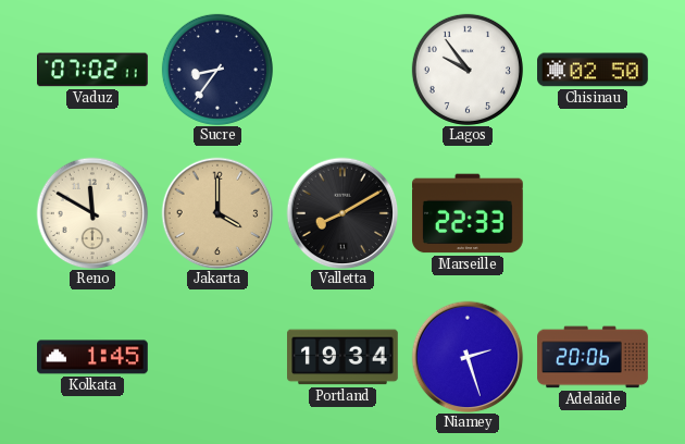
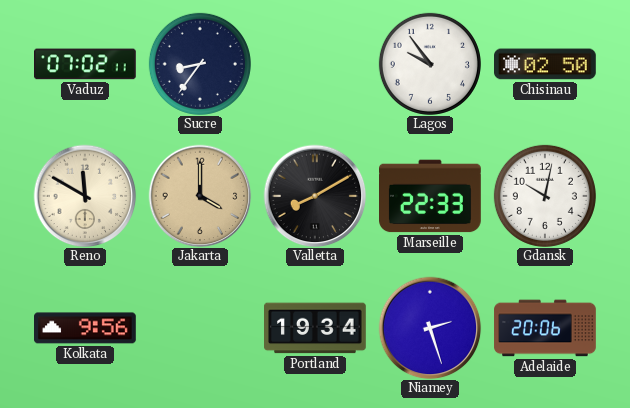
Gdansk: none -> 10:02
Kolkata: 1:45 -> 9:56
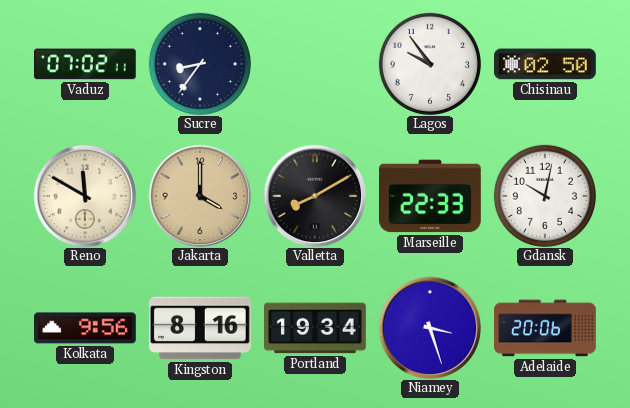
Kingston: none -> 8:16
Niamey: 2:27 -> 3:27
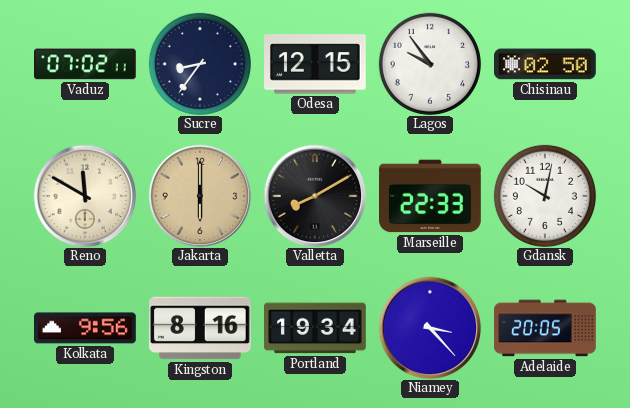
Odesa: none -> 12:15
Jakarta: 4:00 -> 6:00
Niamey: 3:27 -> 3:23
Adelaide: 20:06 -> 20:05
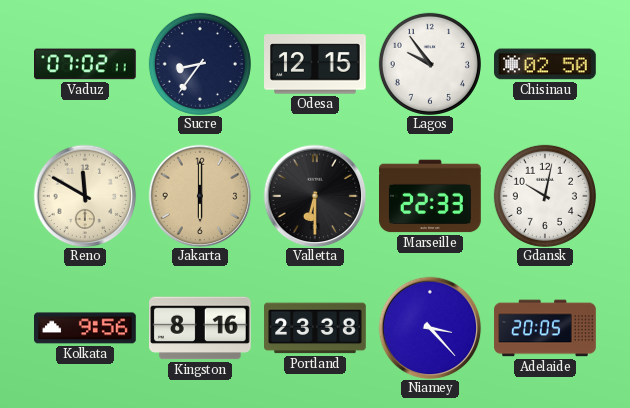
Valletta: 8:10 -> 6:30
Portland: 19:34 -> 23:38
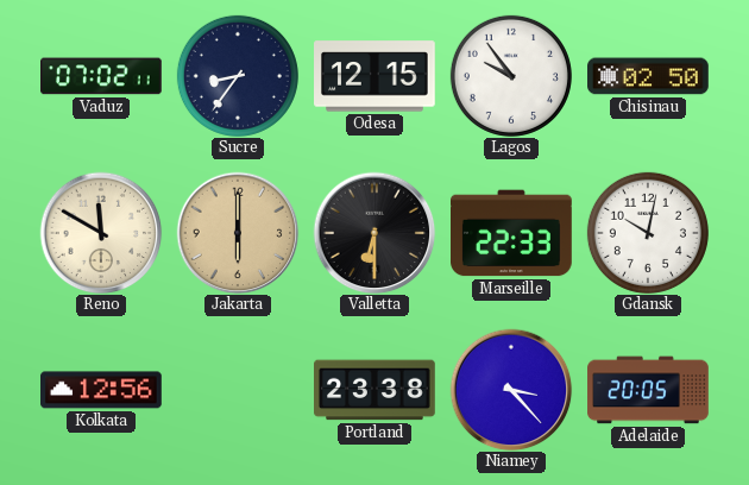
Kolkata: 9:56 -> 12:56
Kingston: 8:16 -> none
